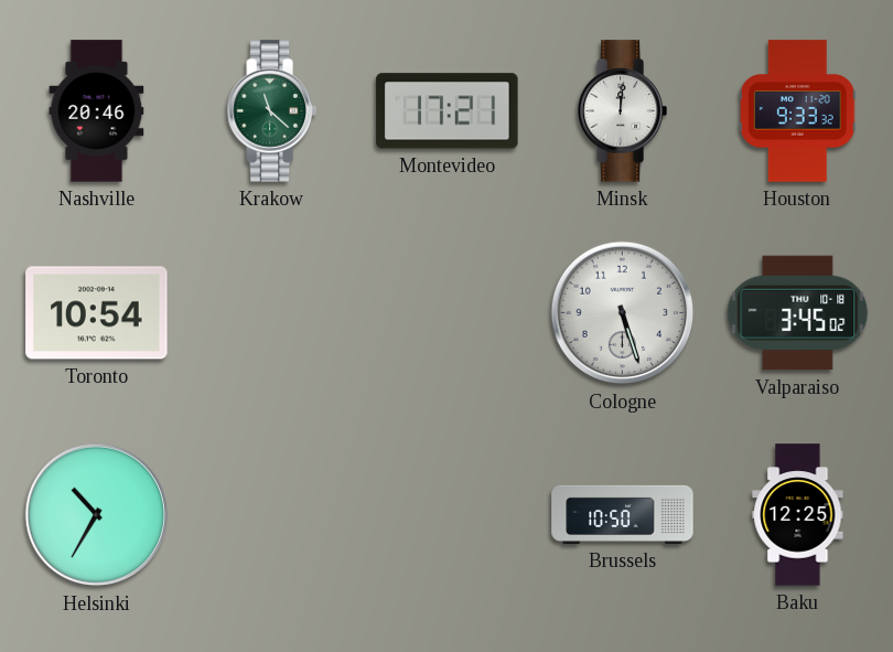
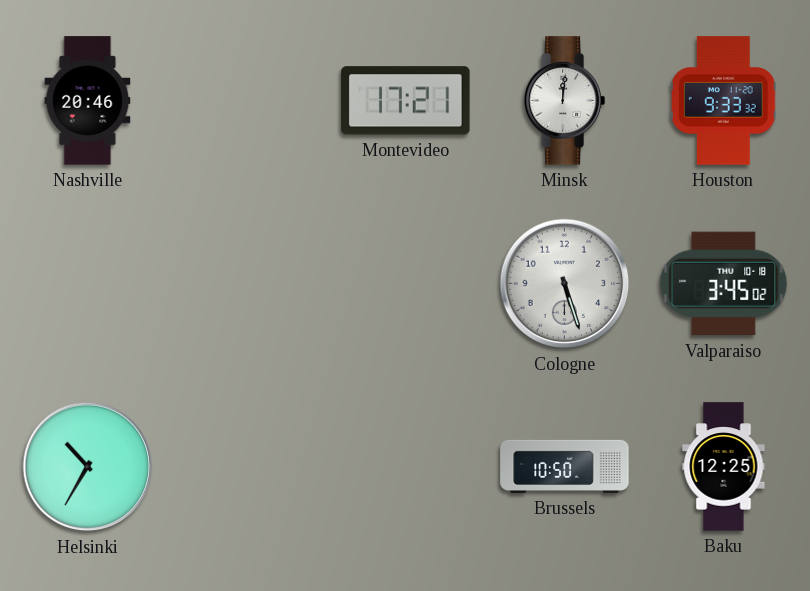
Krakow: 11:22 -> none
Toronto: 10:54 -> none
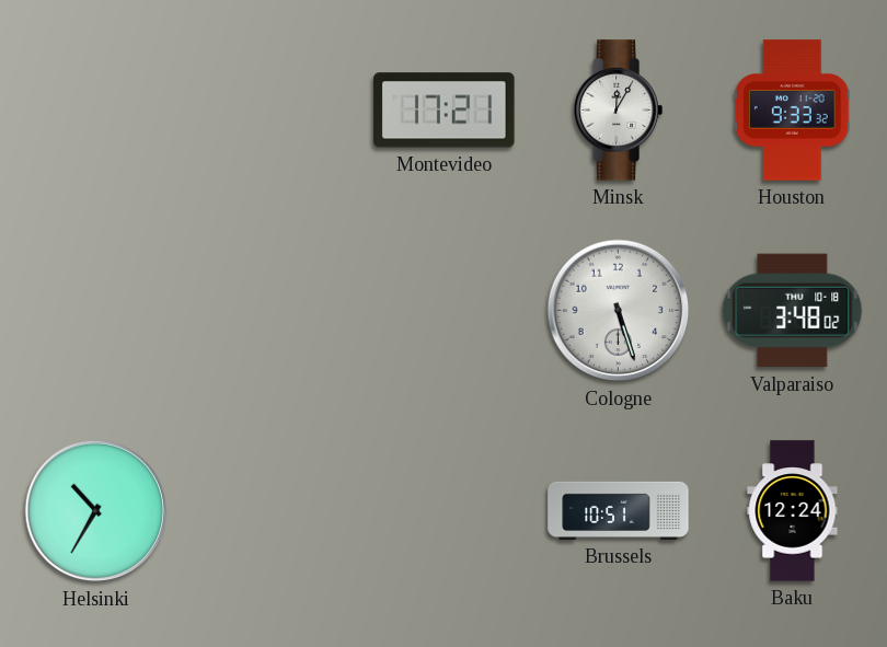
Nashville: 20:46 -> none
Minsk: 12:01 -> 12:05
Valparaiso: 3:45 -> 3:48
Brussels: 10:50 -> 10:51
Baku: 12:25 -> 12:24
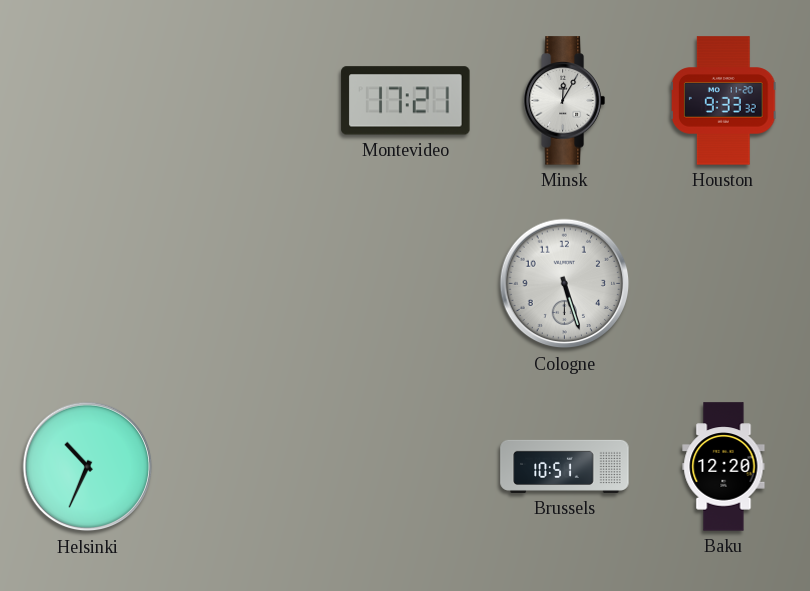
Valparaiso: 3:48 -> none
Helsinki: 10:35 -> 10:34
Baku: 12:24 -> 12:20
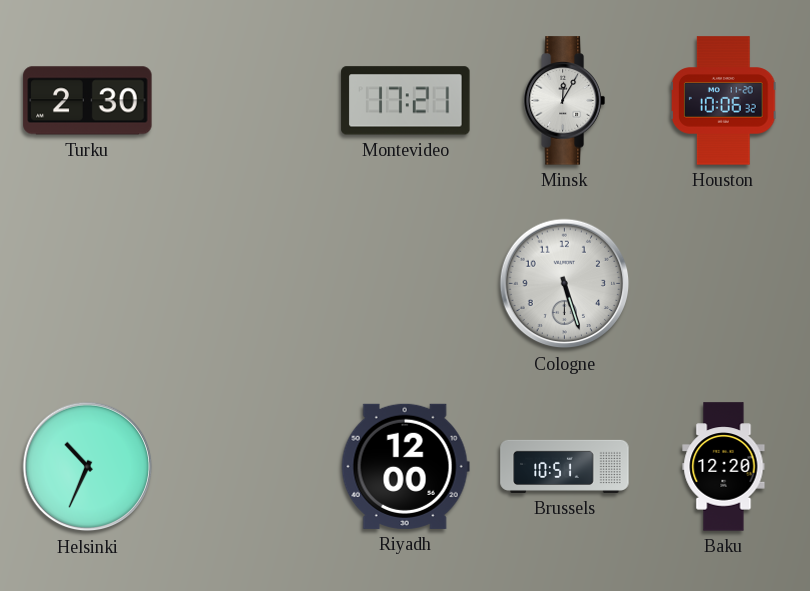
Turku: none -> 2:30
Houston: 9:33 -> 10:06
Riyadh: none -> 12:00
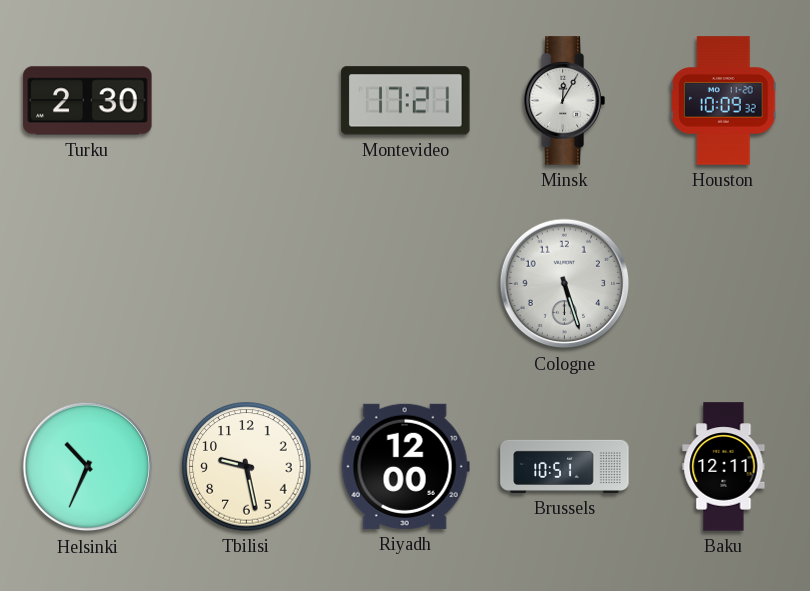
Houston: 10:06 -> 10:09
Tbilisi: none -> 9:28
Baku: 12:20 -> 12:11
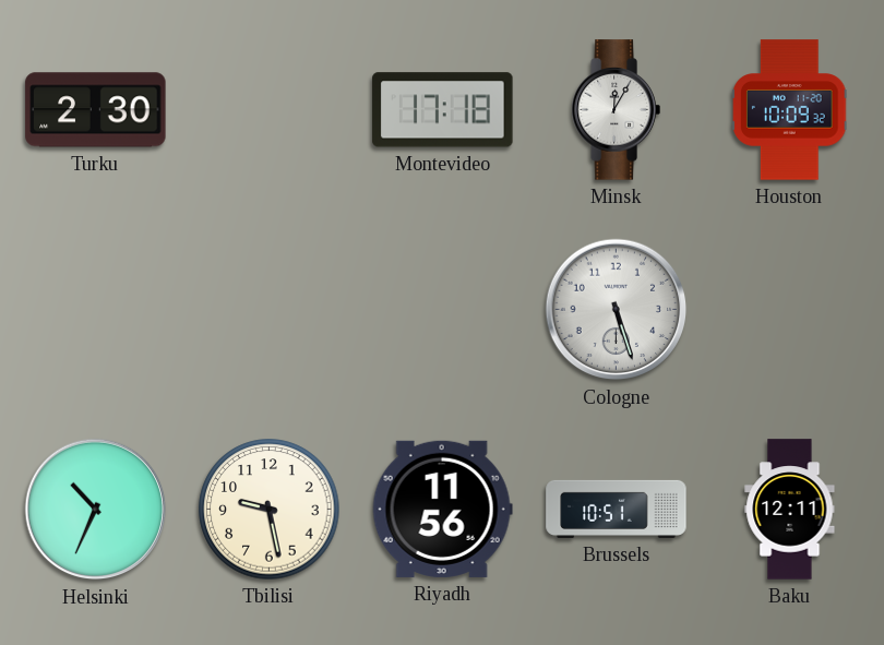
Montevideo: 17:21 -> 17:18
Riyadh: 12:00 -> 11:56
